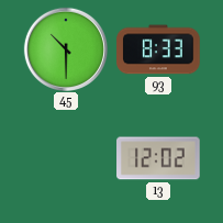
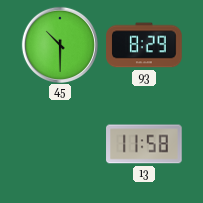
93: 8:33 -> 8:29
13: 12:02 -> 11:58
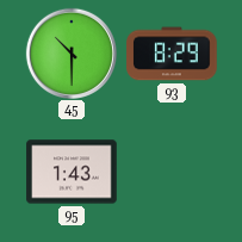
95: none -> 1:43
13: 11:58 -> none
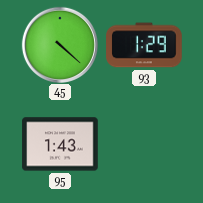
45: 10:30 -> 4:22
93: 8:29 -> 1:29
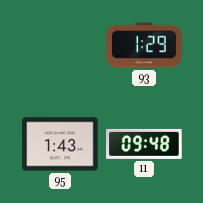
45: 4:22 -> none
11: none -> 09:48
